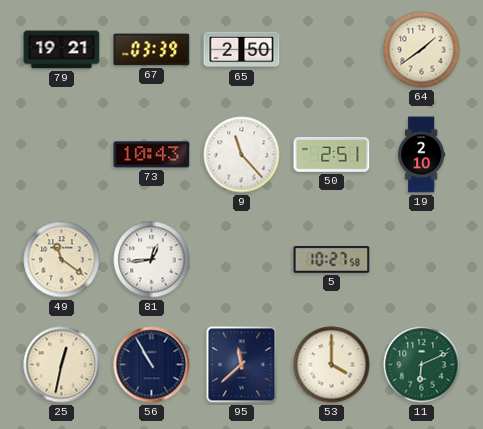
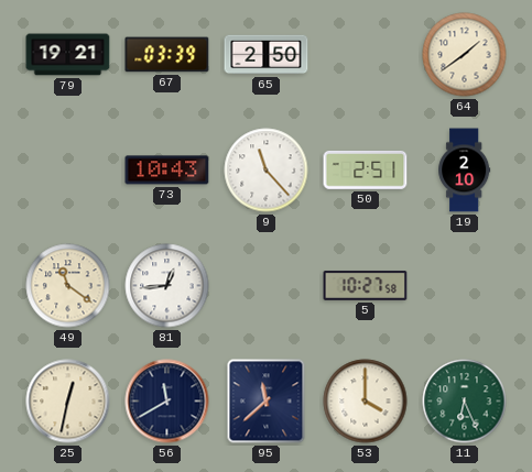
56: 10:55 -> 11:40
11: 6:11 -> 6:26
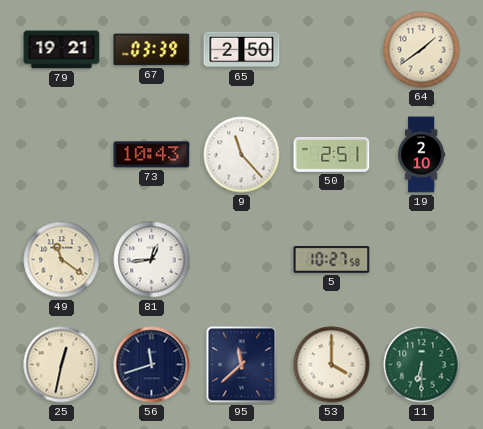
56: 11:40 -> 11:42
11: 6:26 -> 6:30
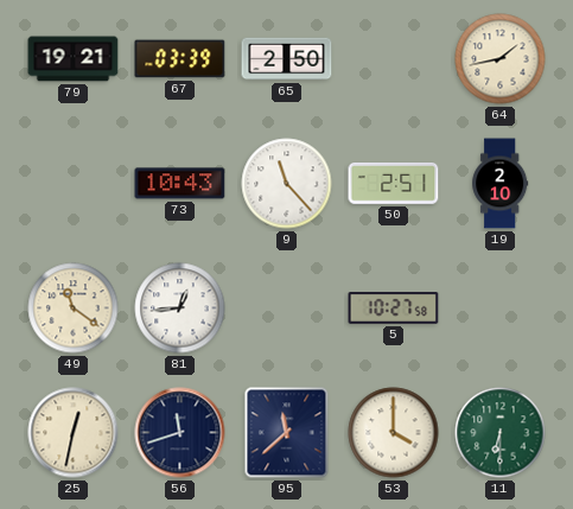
64: 1:39 -> 1:43
